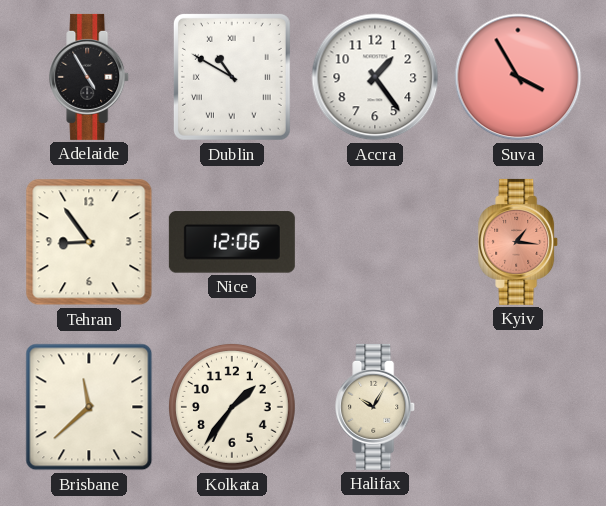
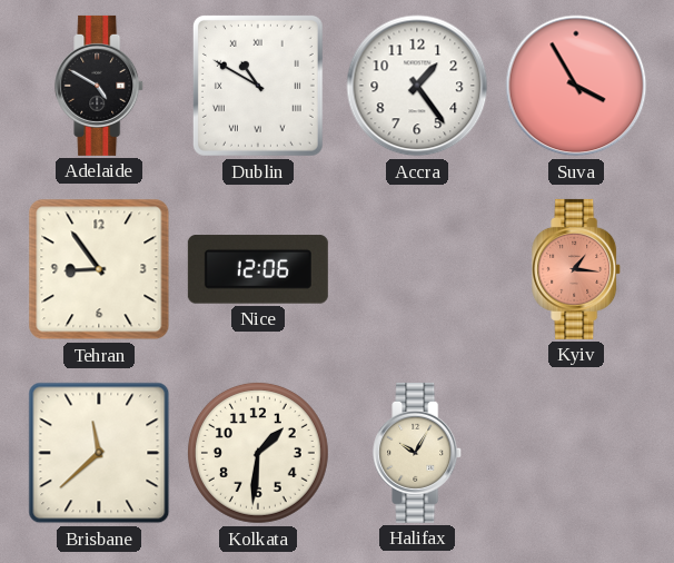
Adelaide: 4:55 -> 4:50
Kolkata: 1:36 -> 1:31
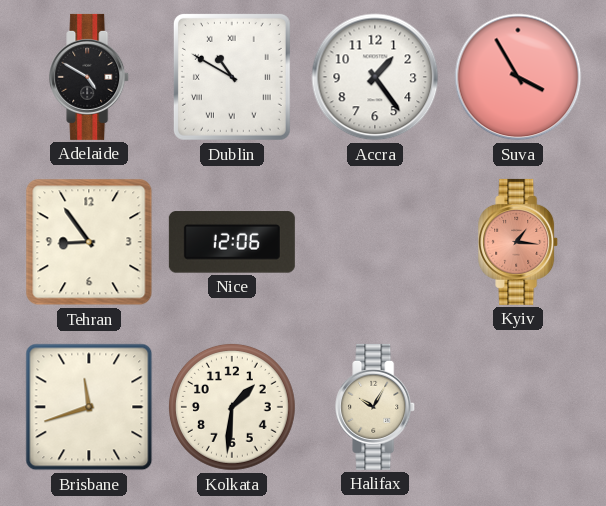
Brisbane: 11:38 -> 11:42
